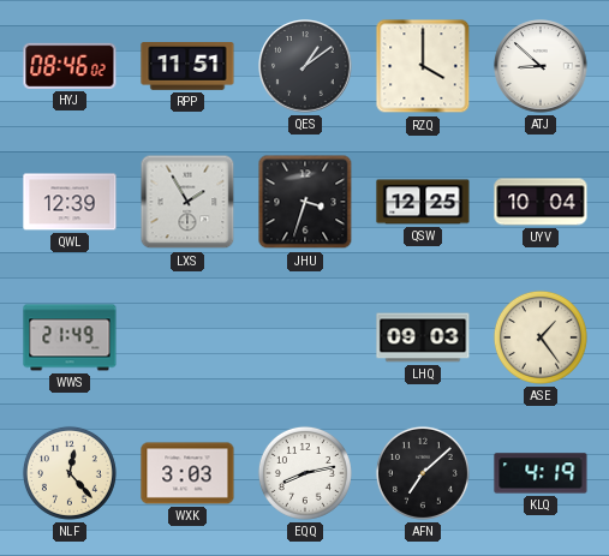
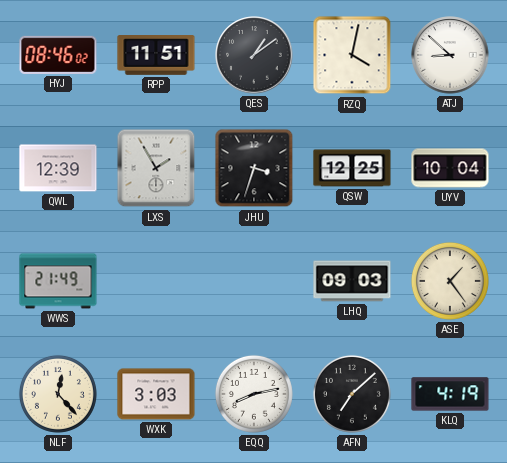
RZQ: 4:00 -> 4:02
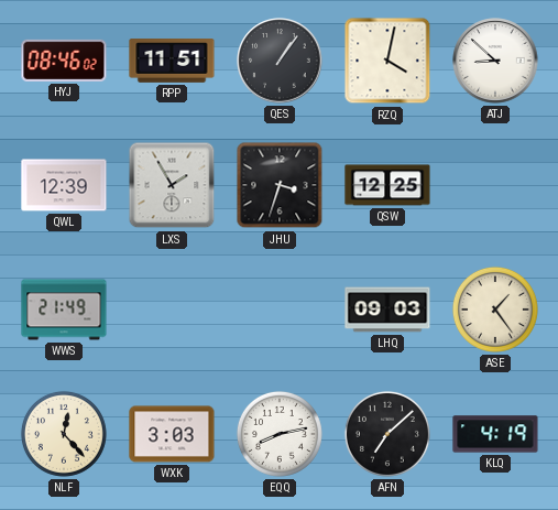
QES: 1:09 -> 1:06
UYV: 10:04 -> none
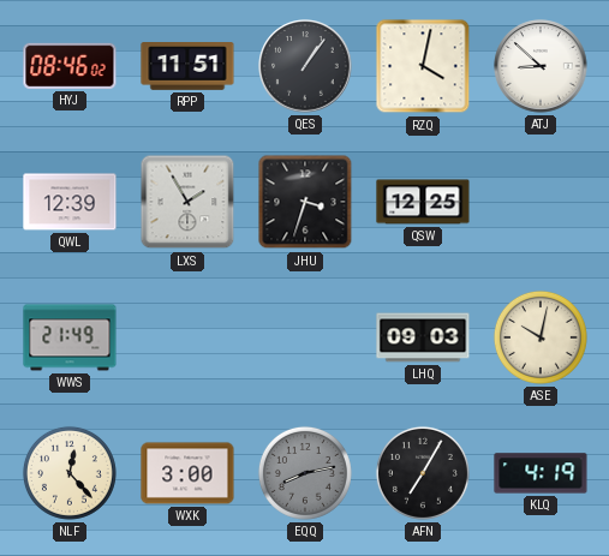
ASE: 1:24 -> 10:02
WXK: 3:03 -> 3:00
EQQ dial: white -> grey
AFN: 7:08 -> 7:05
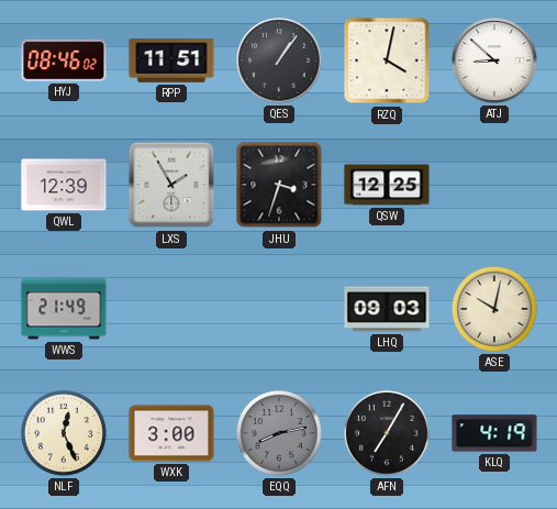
NLF: 12:23 -> 12:26
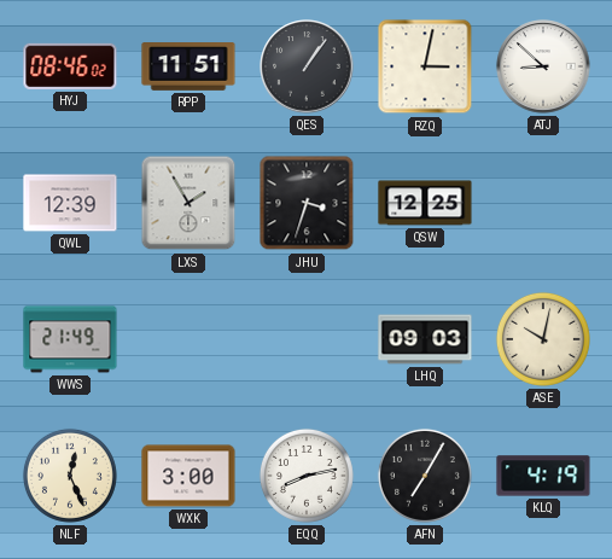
RZQ: 4:02 -> 3:02
EQQ dial: grey -> white
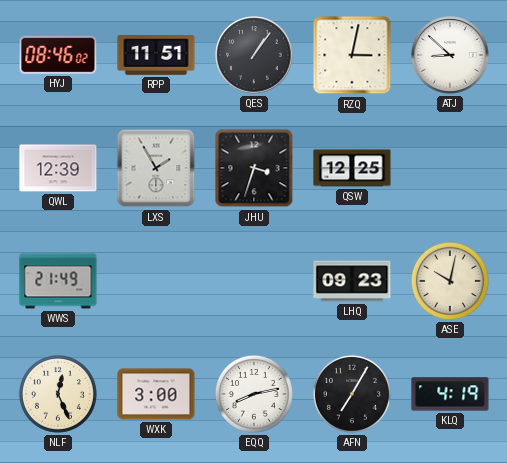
LHQ: 09:03 -> 09:23
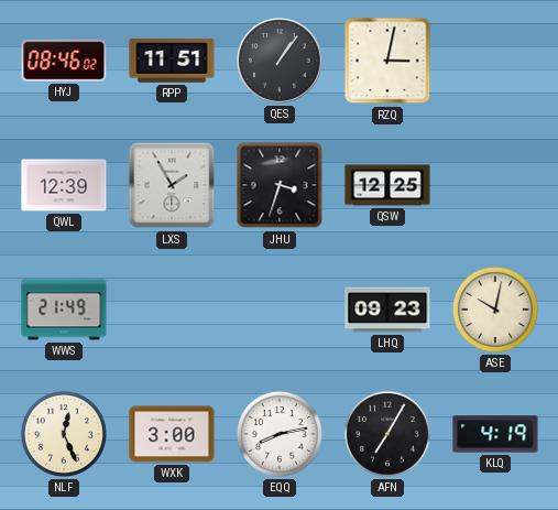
ATJ: 8:52 -> none
